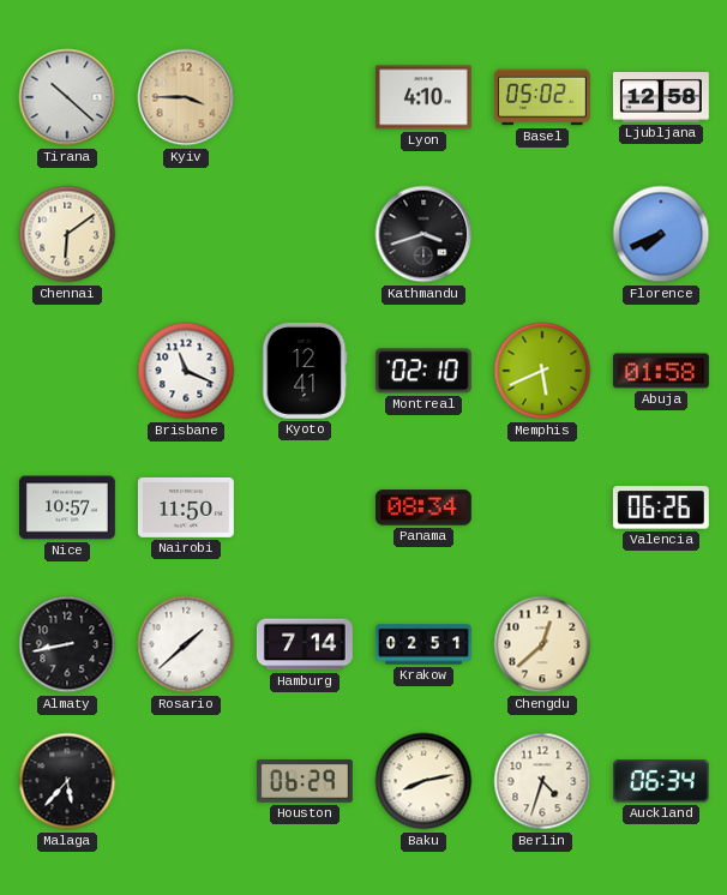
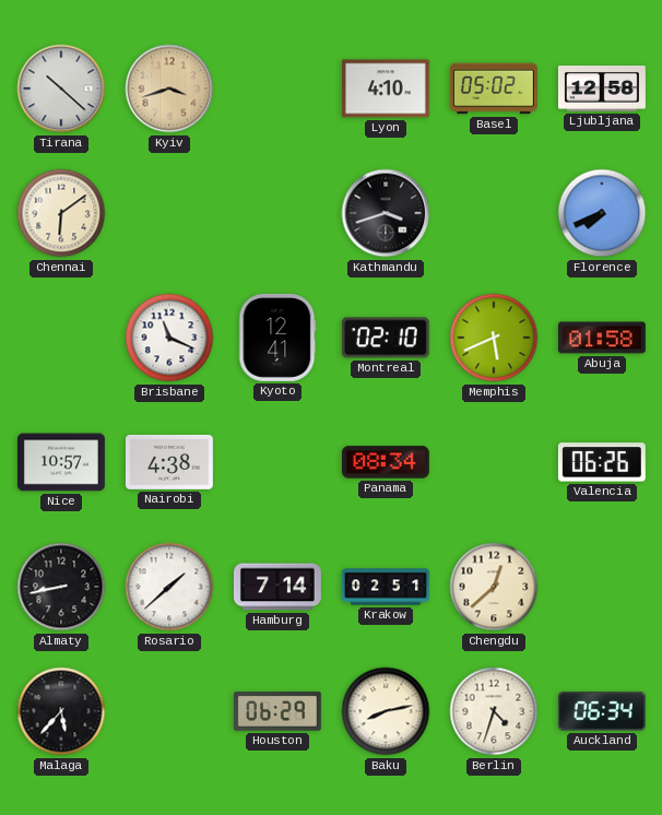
Kyiv: 3:45 -> 3:42
Nairobi: 11:50 -> 4:38
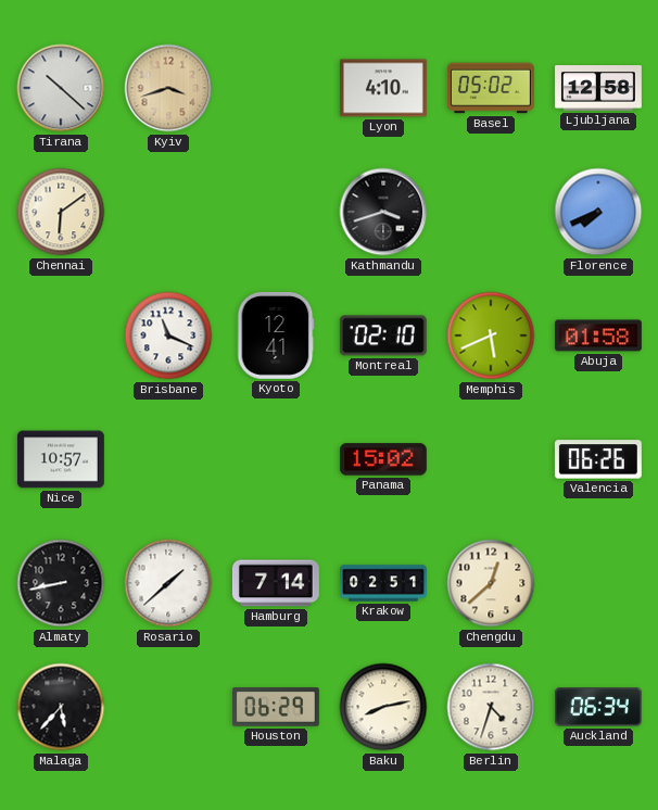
Nairobi: 4:38 -> none
Panama: 08:34 -> 15:02
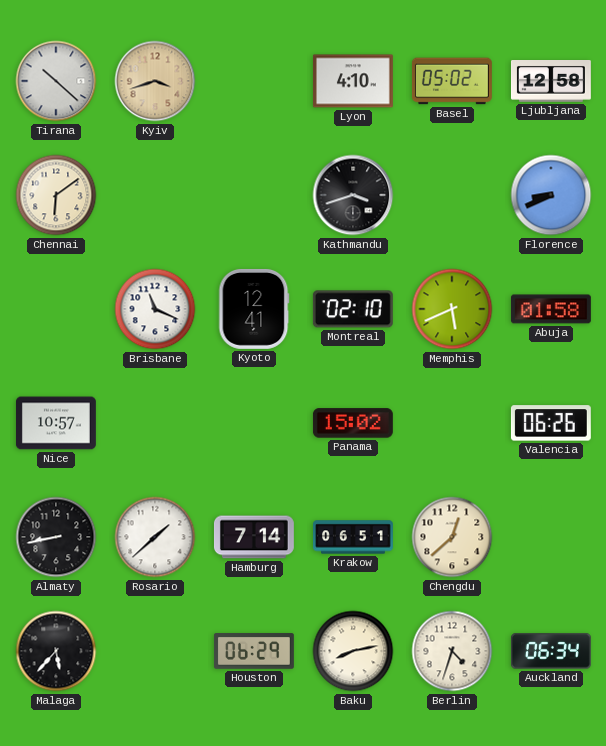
Florence: 7:41 -> 8:41
Krakow: 02:51 -> 06:51
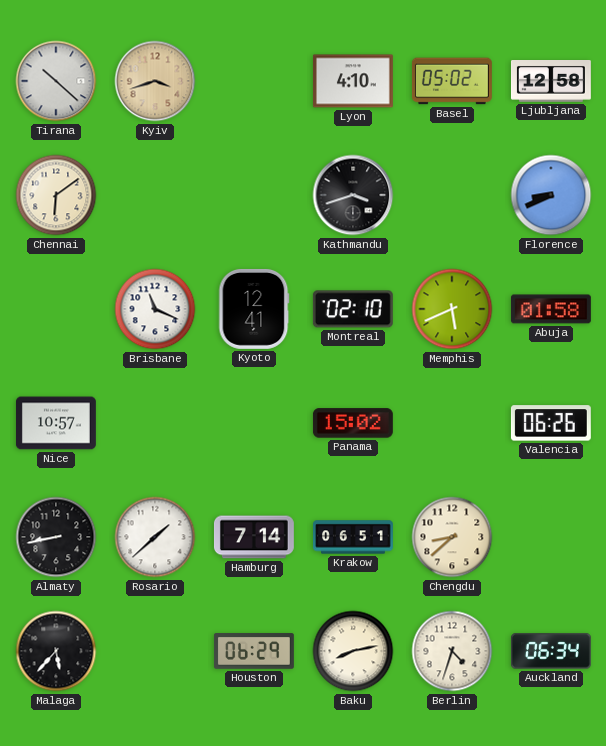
Chengdu: 12:38 -> 8:38
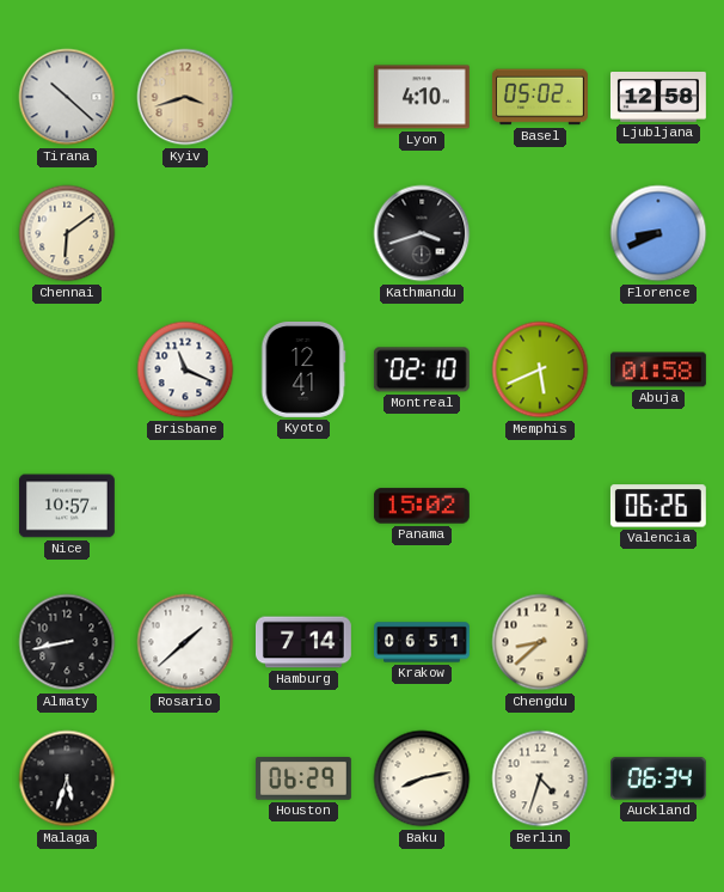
Malaga: 5:37 -> 5:33
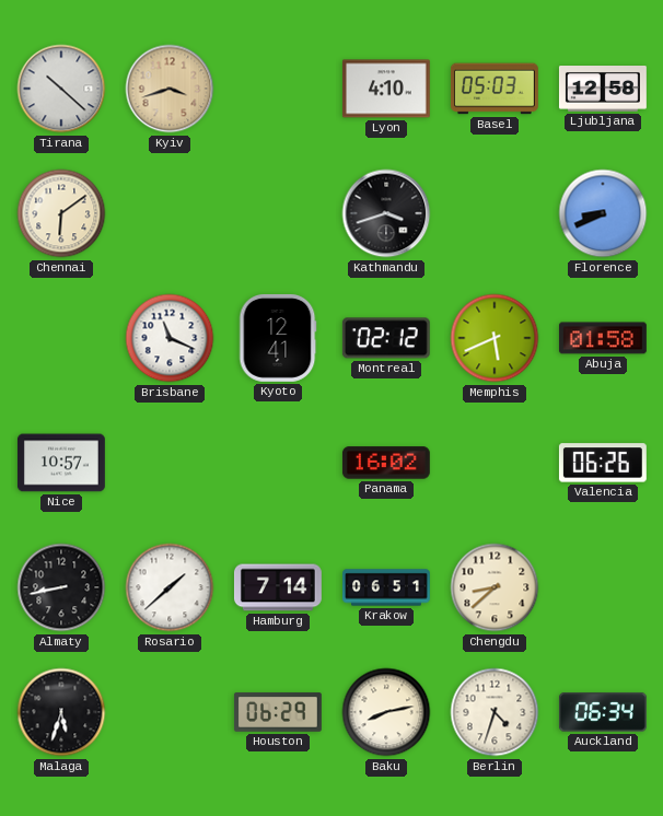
Basel: 05:02 -> 05:03
Montreal: 02:10 -> 02:12
Panama: 15:02 -> 16:02
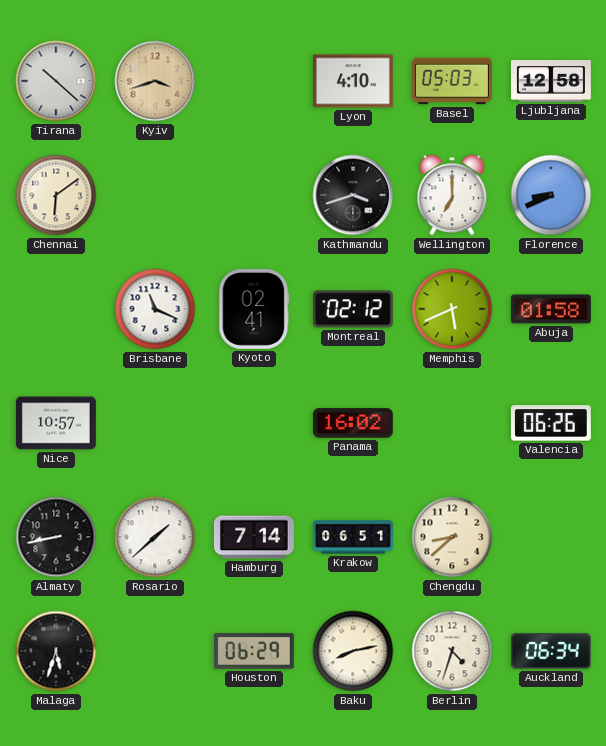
Wellington: none -> 7:00
Kyoto: 12:41 -> 02:41
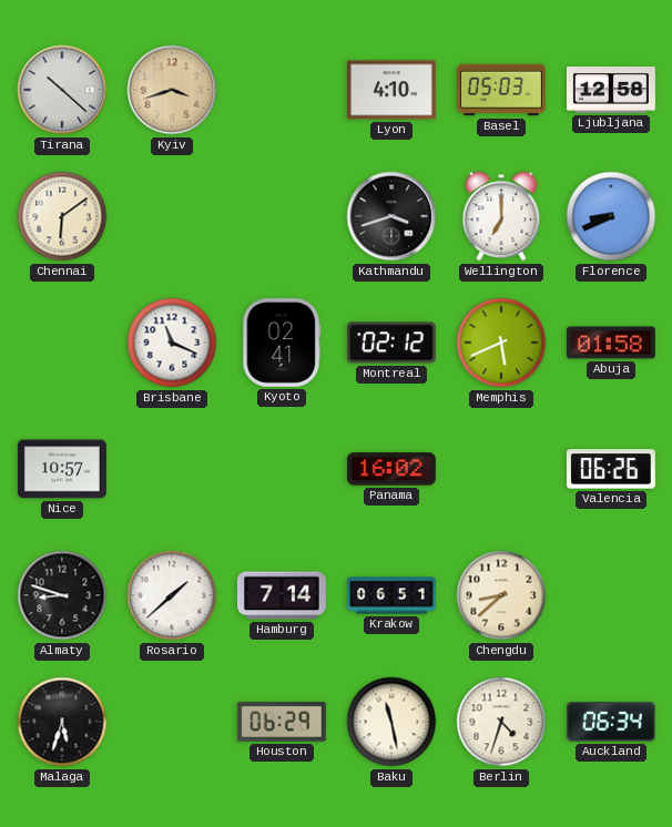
Almaty: 8:43 -> 8:48
Baku: 8:13 -> 11:28
